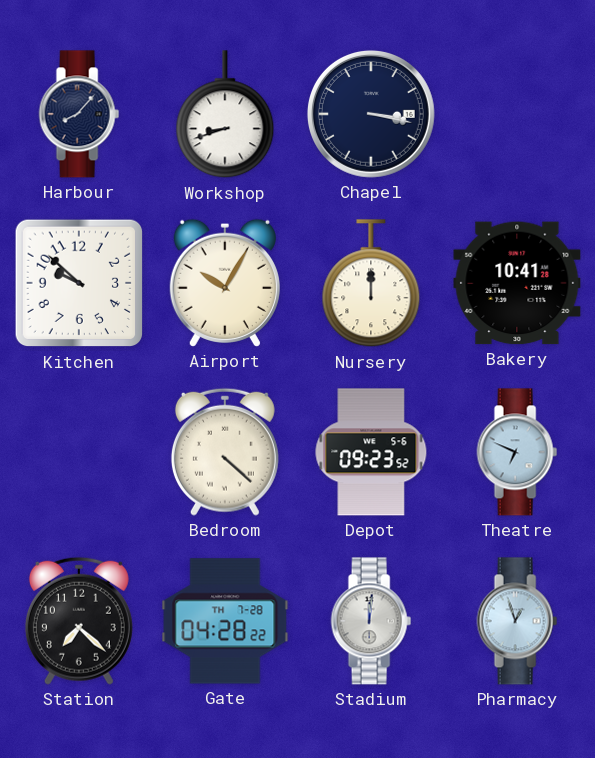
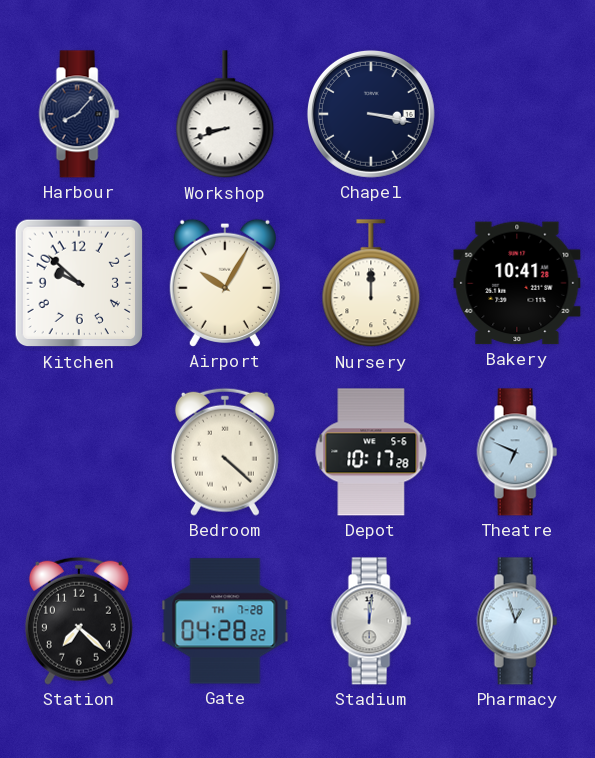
Depot: 09:23 -> 10:17
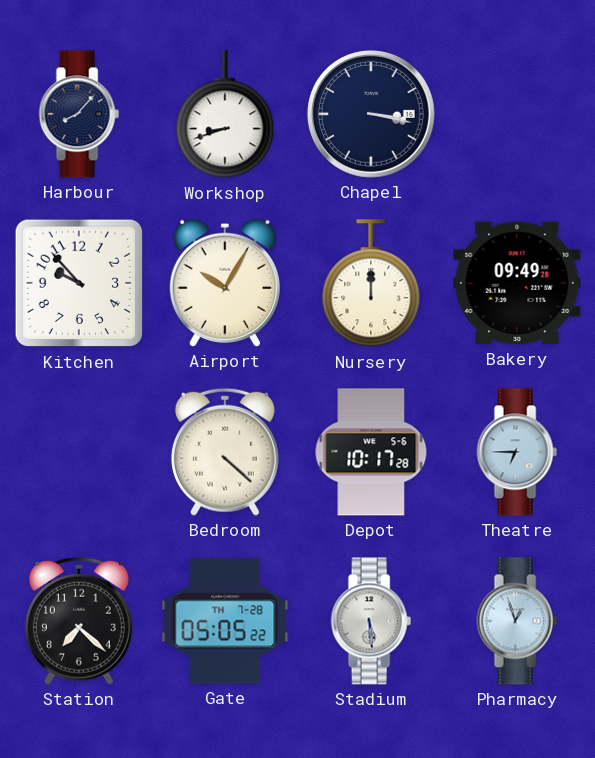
Kitchen: 9:52 -> 9:53
Bakery: 10:41 -> 09:49
Theatre: 6:49 -> 6:45
Gate: 04:28 -> 05:05
Stadium: 12:01 -> 5:29
